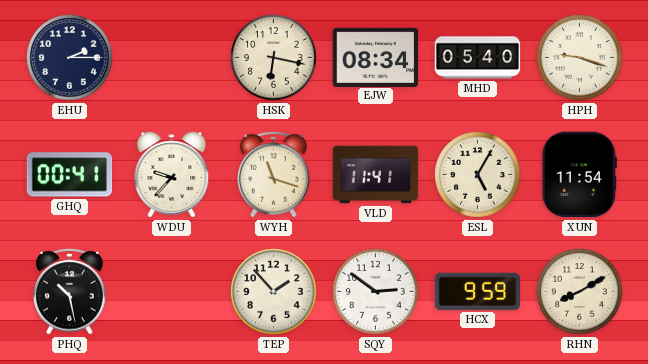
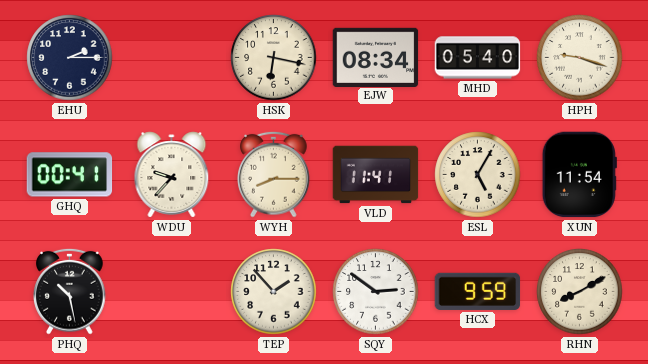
WYH: 11:18 -> 8:15
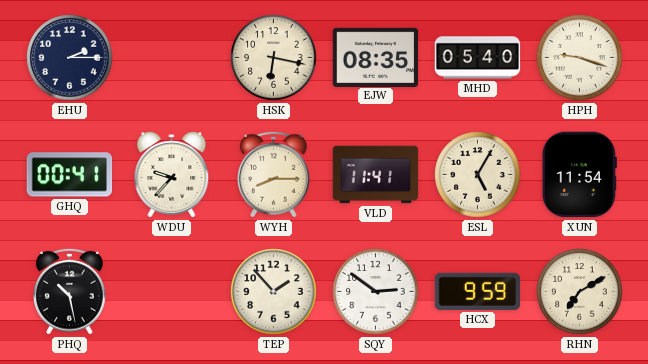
EJW: 08:34 -> 08:35
RHN: 8:10 -> 7:10
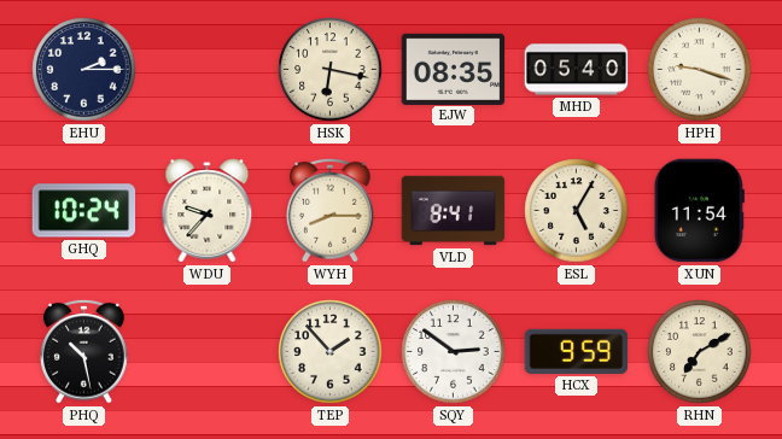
GHQ: 00:41 -> 10:24
VLD: 11:41 -> 8:41
